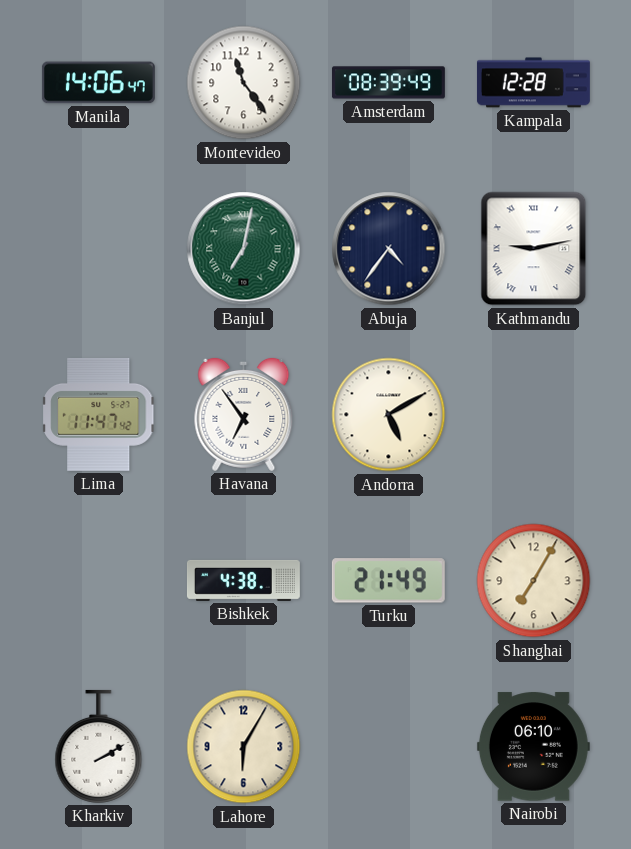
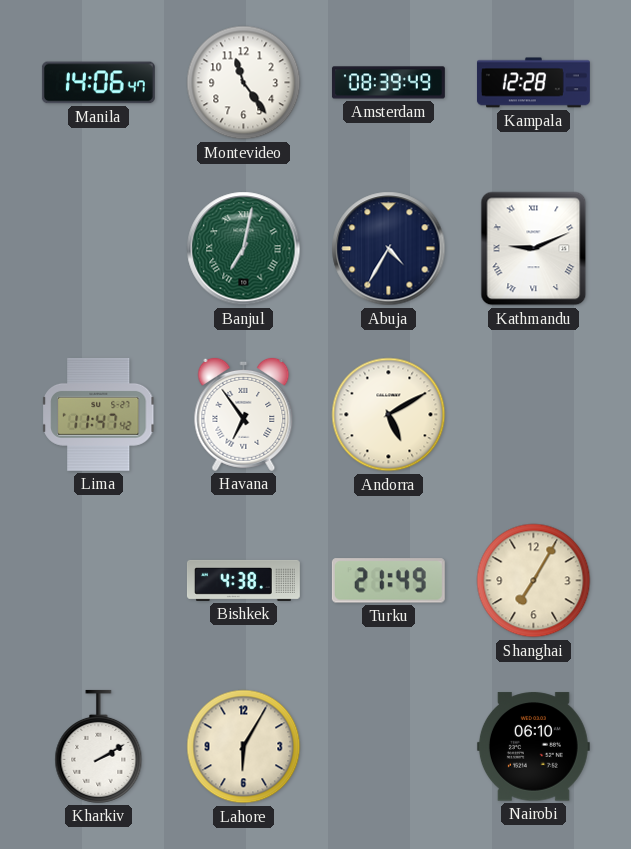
Abuja: 4:36 -> 4:35
Kathmandu: 9:13 -> 9:11
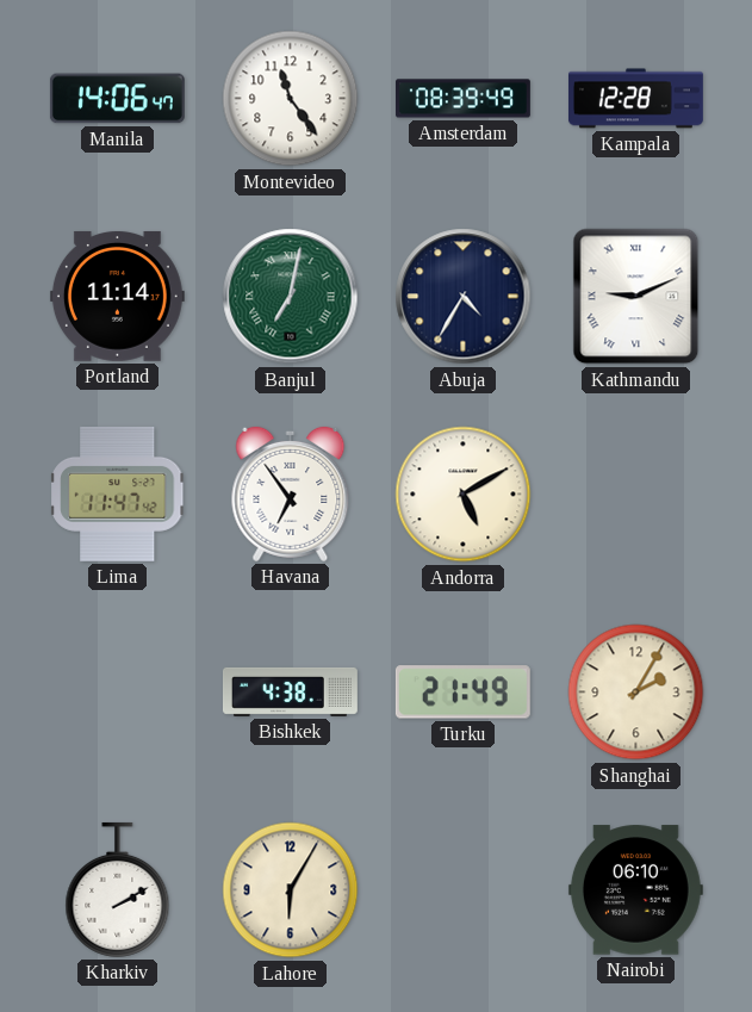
Portland: none -> 11:14
Shanghai: 7:05 -> 2:05
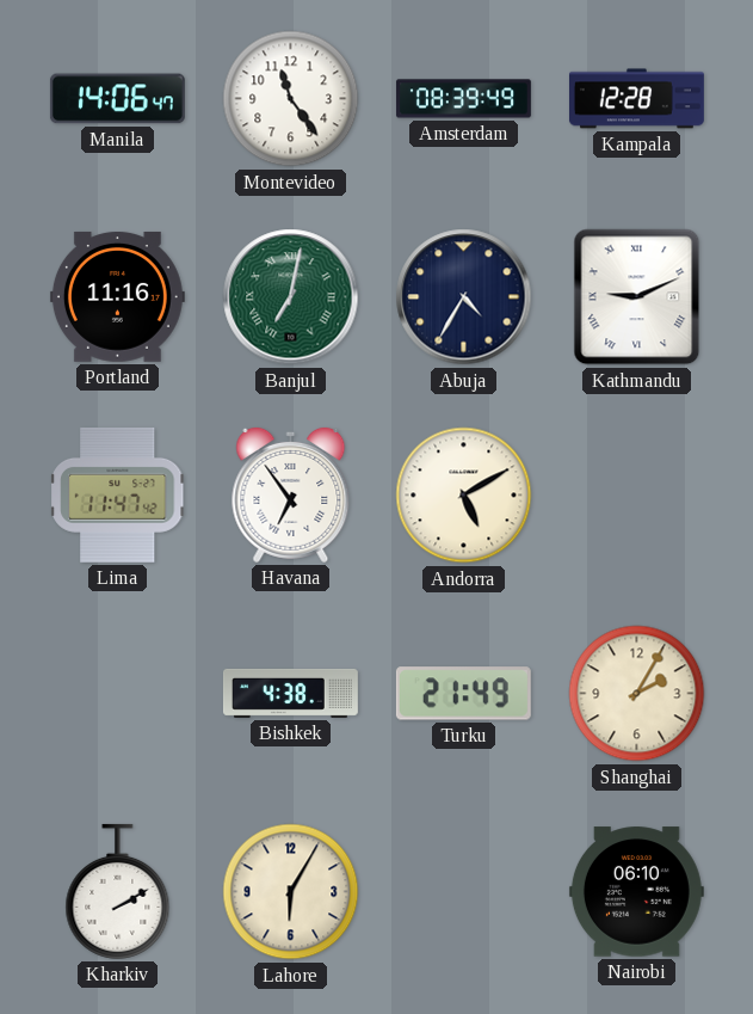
Portland: 11:14 -> 11:16
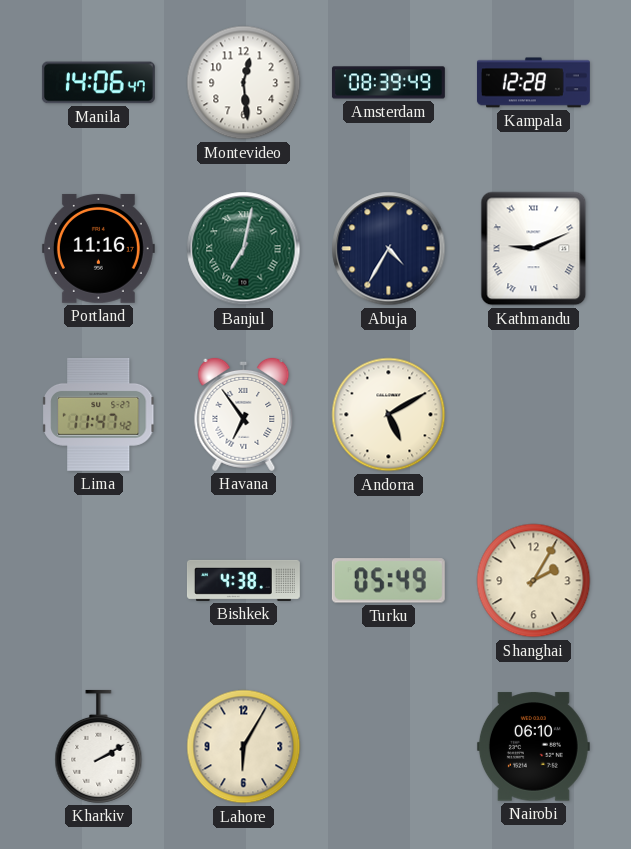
Montevideo: 11:24 -> 12:29
Turku: 21:49 -> 05:49
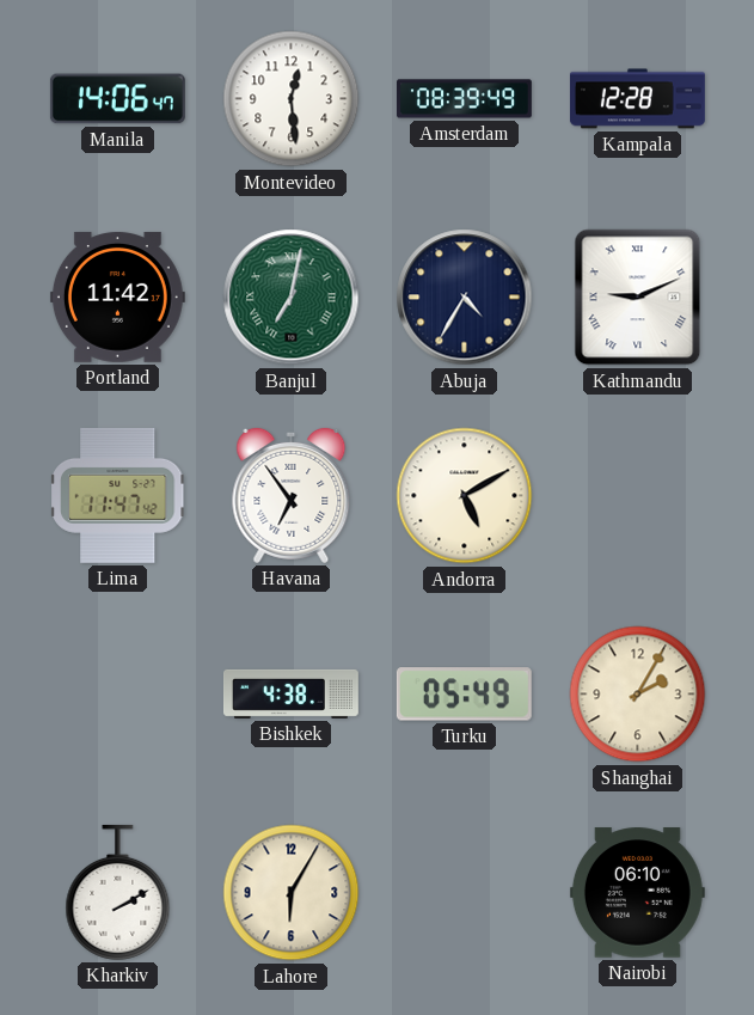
Portland: 11:16 -> 11:42
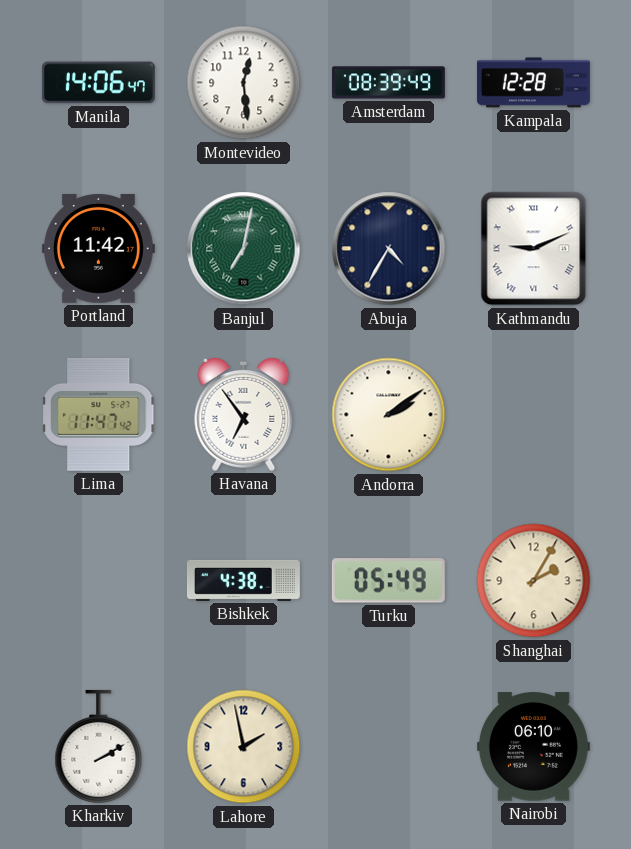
Andorra: 5:10 -> 2:09
Lahore: 6:05 -> 1:58
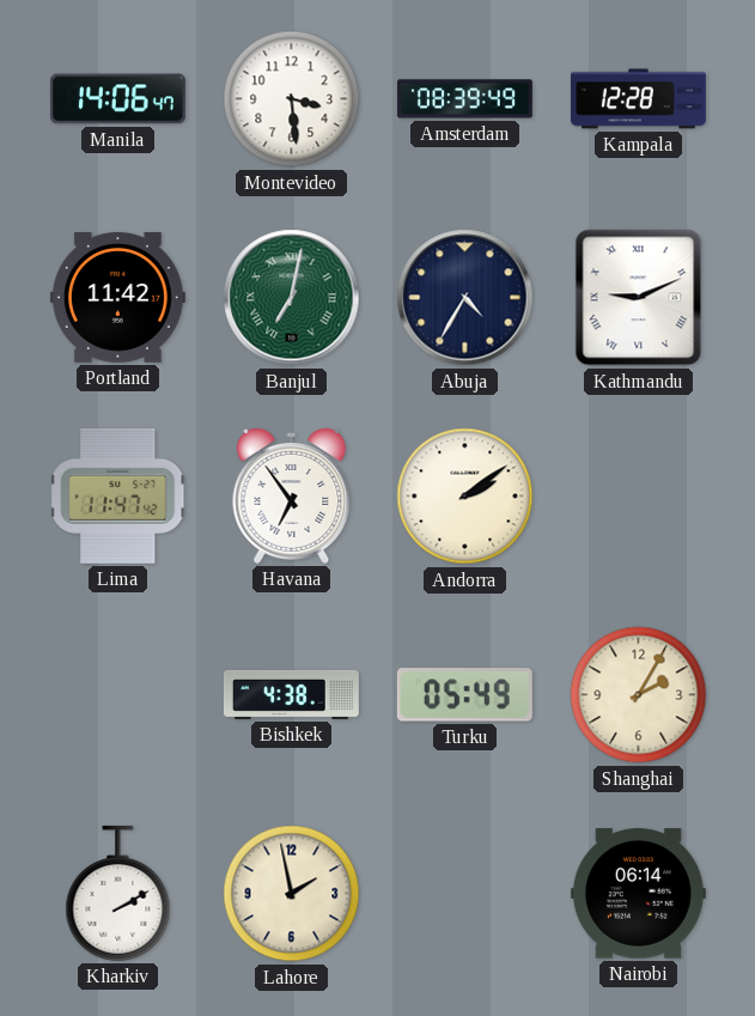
Montevideo: 12:29 -> 3:29
Nairobi: 06:10 -> 06:14
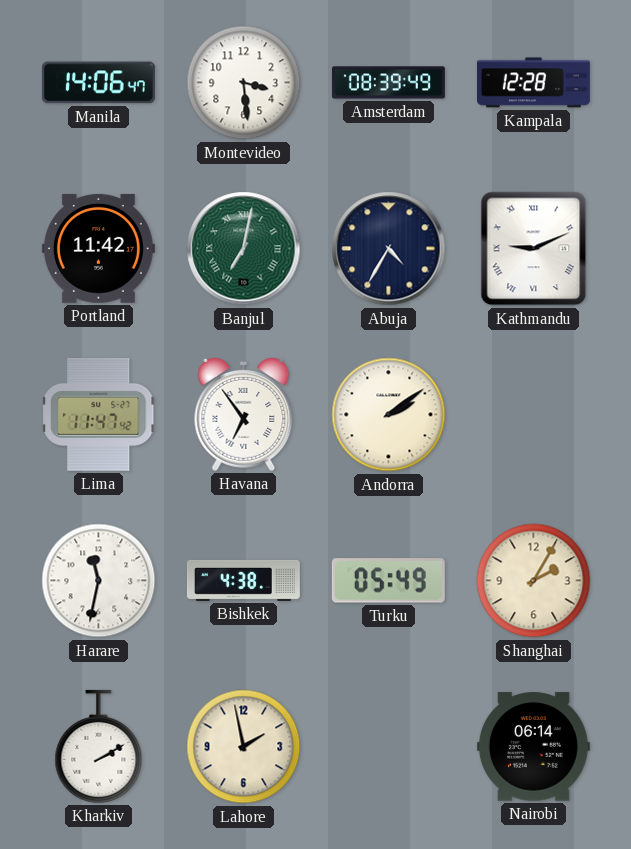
Harare: none -> 11:32
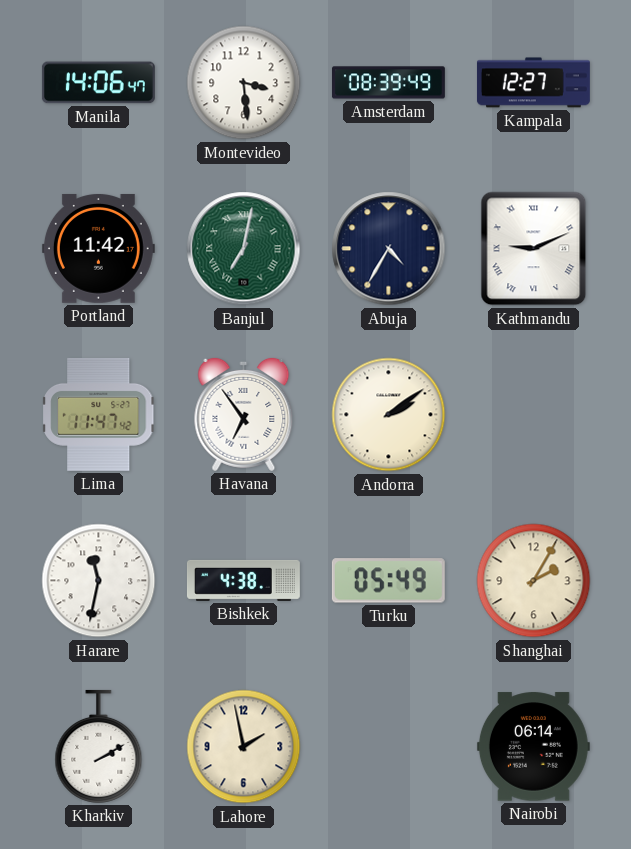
Kampala: 12:28 -> 12:27
